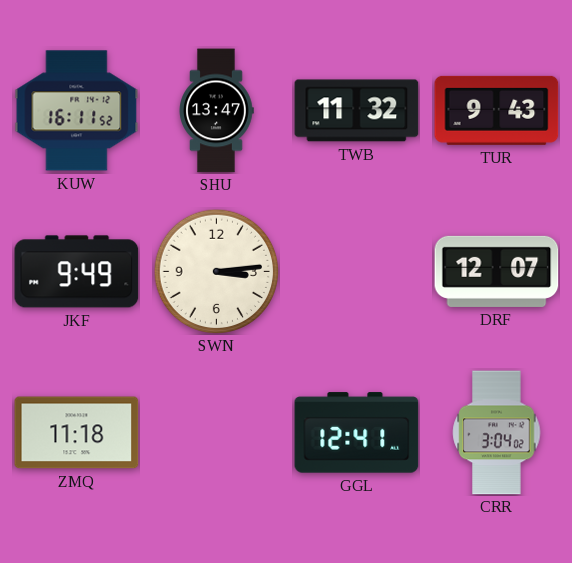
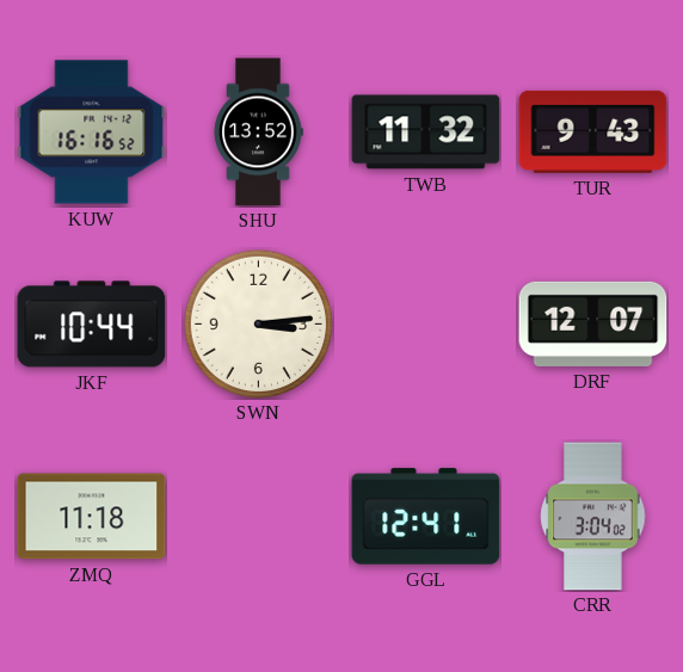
KUW: 16:11 -> 16:16
SHU: 13:47 -> 13:52
JKF: 9:49 -> 10:44
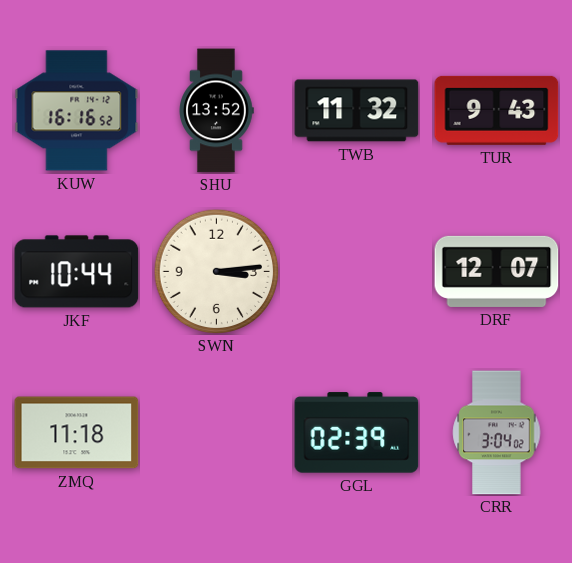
GGL: 12:41 -> 02:39
